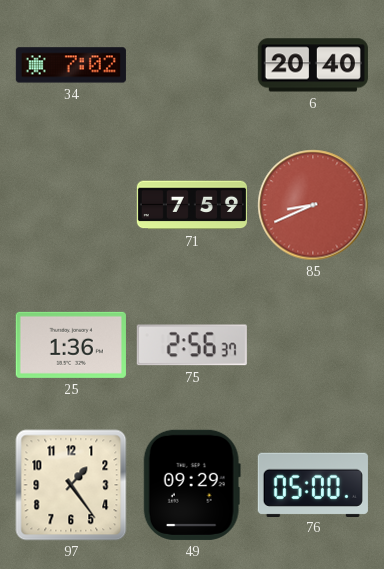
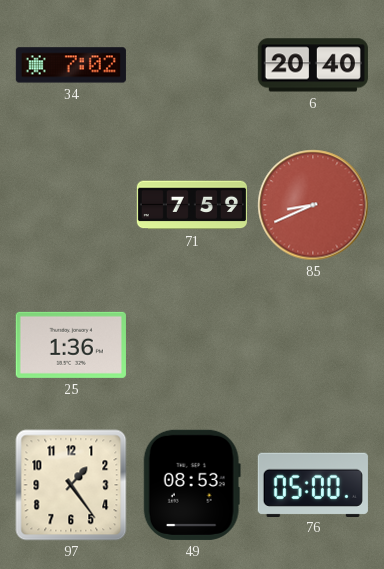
75: 2:56 -> none
49: 09:29 -> 08:53
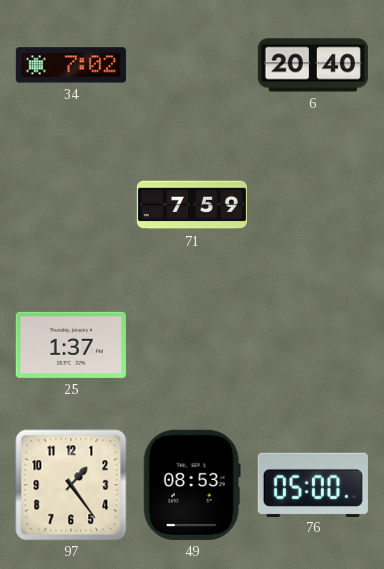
85: 8:41 -> none
25: 1:36 -> 1:37
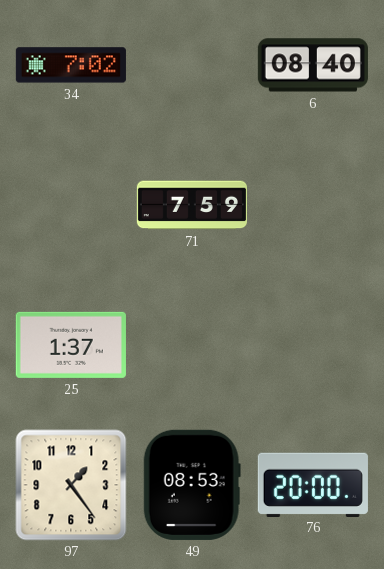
6: 20:40 -> 08:40
76: 05:00 -> 20:00
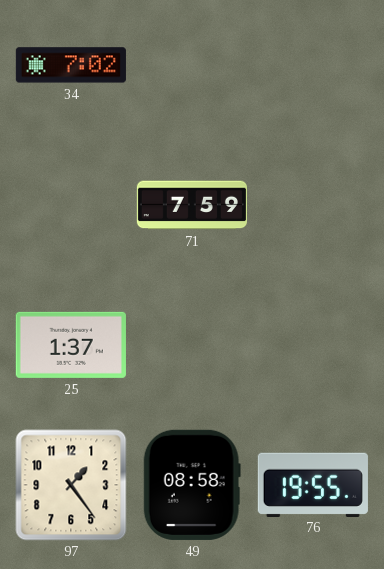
6: 08:40 -> none
49: 08:53 -> 08:58
76: 20:00 -> 19:55
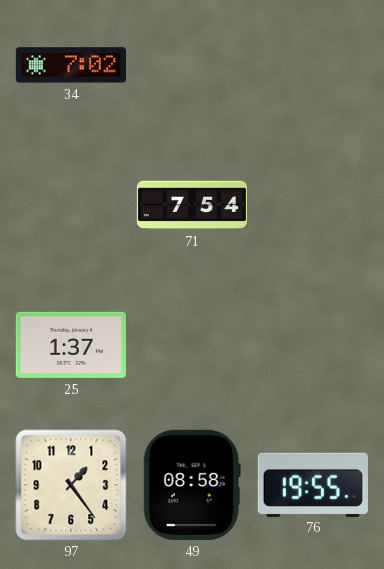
71: 7:59 -> 7:54
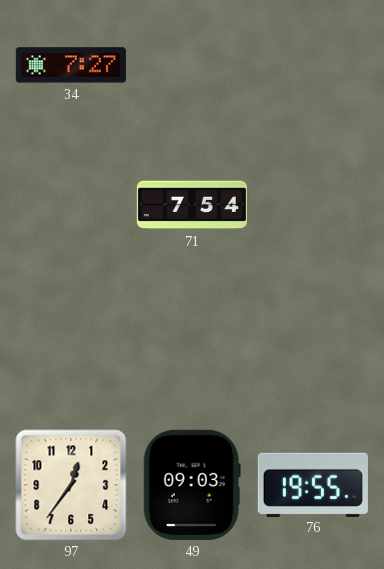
34: 7:02 -> 7:27
25: 1:37 -> none
97: 1:24 -> 12:36
49: 08:58 -> 09:03
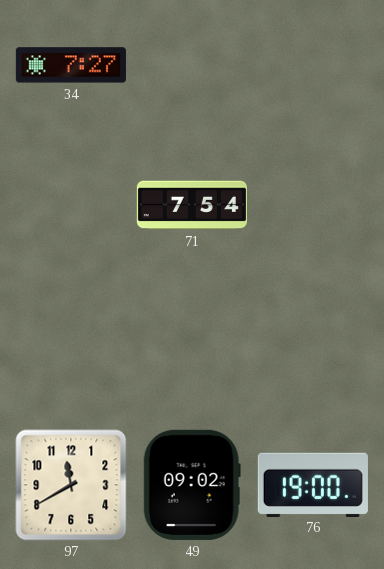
97: 12:36 -> 11:40
49: 09:03 -> 09:02
76: 19:55 -> 19:00
